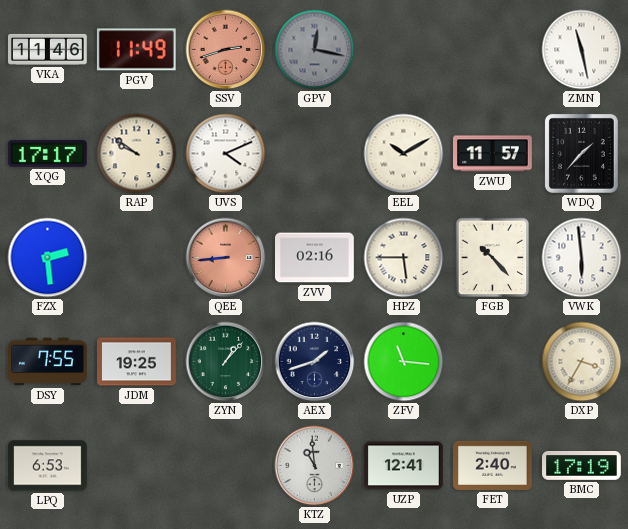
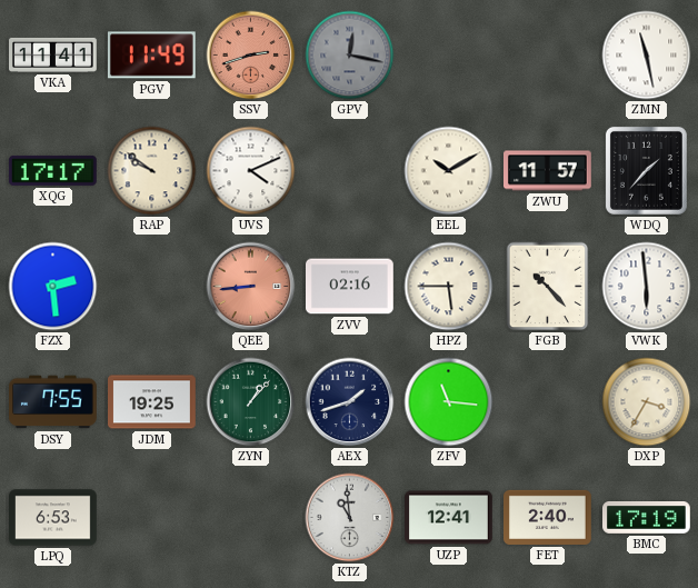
VKA: 11:46 -> 11:41
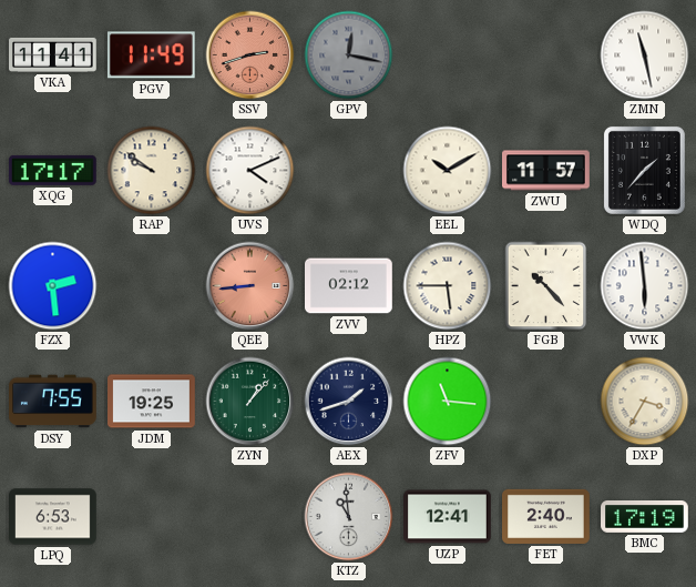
ZVV: 02:16 -> 02:12
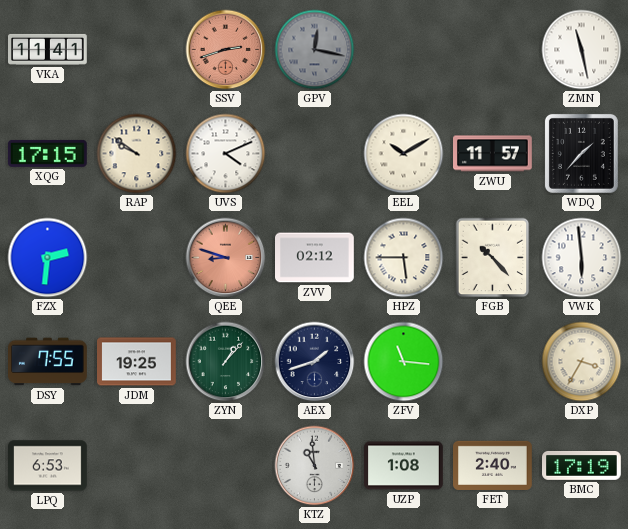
PGV: 11:49 -> none
XQG: 17:17 -> 17:15
FZX: 2:29 -> 2:31
QEE: 8:44 -> 8:48
UZP: 12:41 -> 1:08
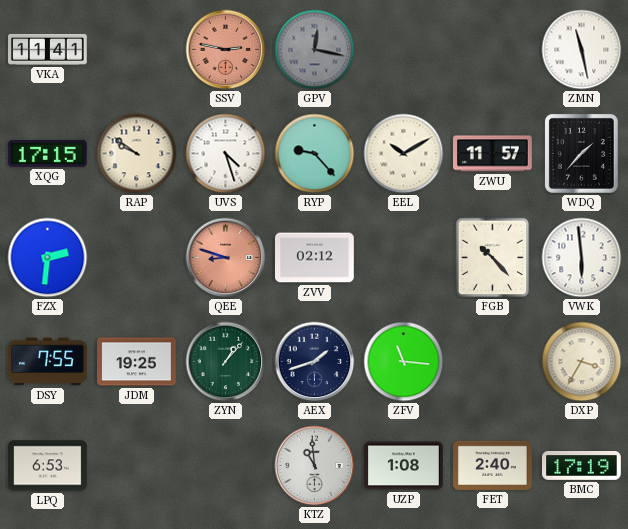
SSV: 2:42 -> 2:47
UVS: 4:11 -> 4:27
RYP: none -> 9:23
HPZ: 5:45 -> none
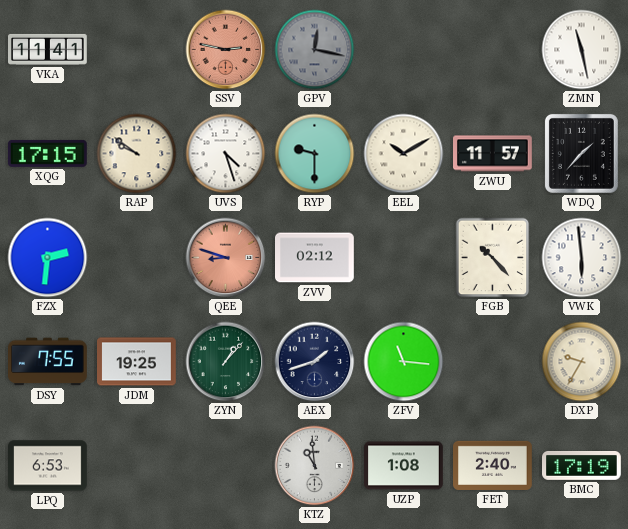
RYP: 9:23 -> 9:30
DXP: 3:35 -> 9:35
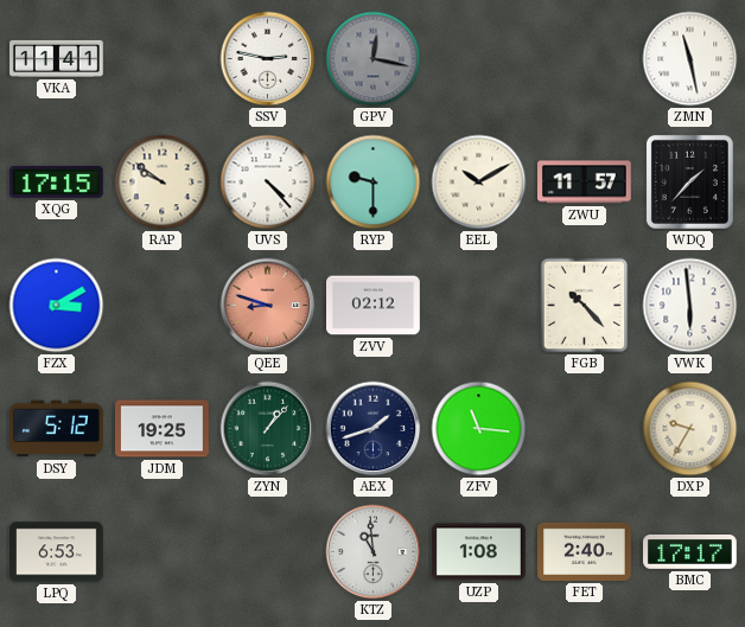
SSV dial: salmon -> white
UVS: 4:27 -> 4:23
FZX: 2:31 -> 3:10
DSY: 7:55 -> 5:12
BMC: 17:19 -> 17:17
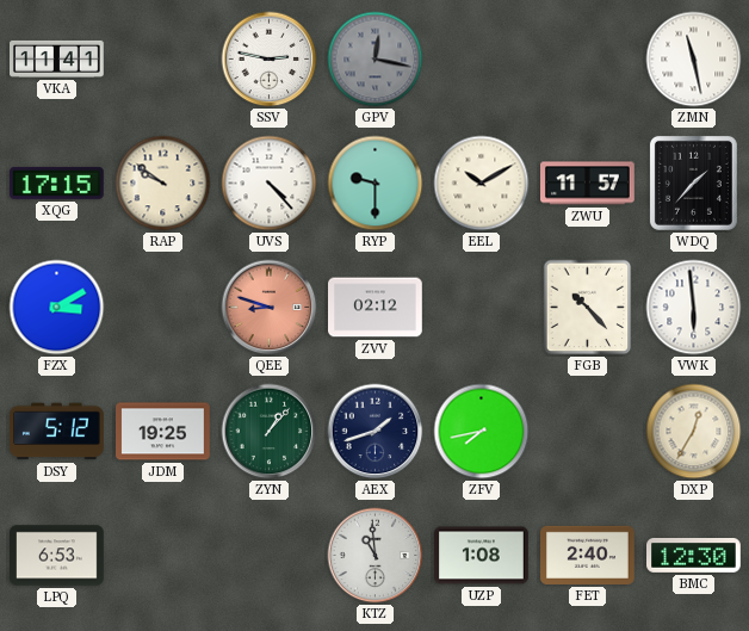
ZFV: 11:16 -> 7:43
DXP: 9:35 -> 12:35
BMC: 17:17 -> 12:30
